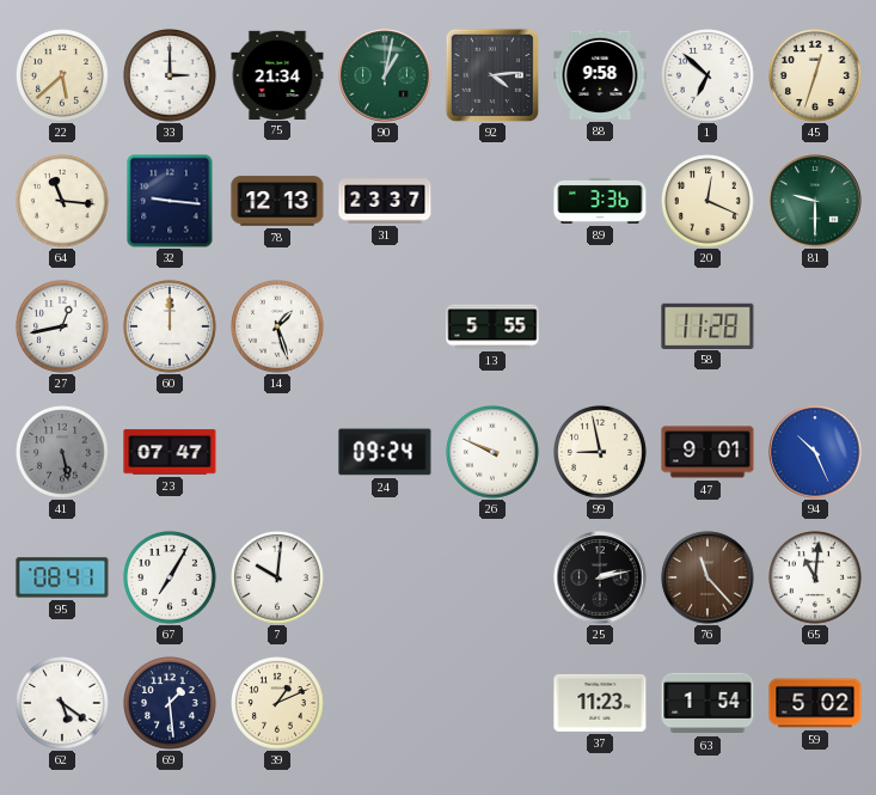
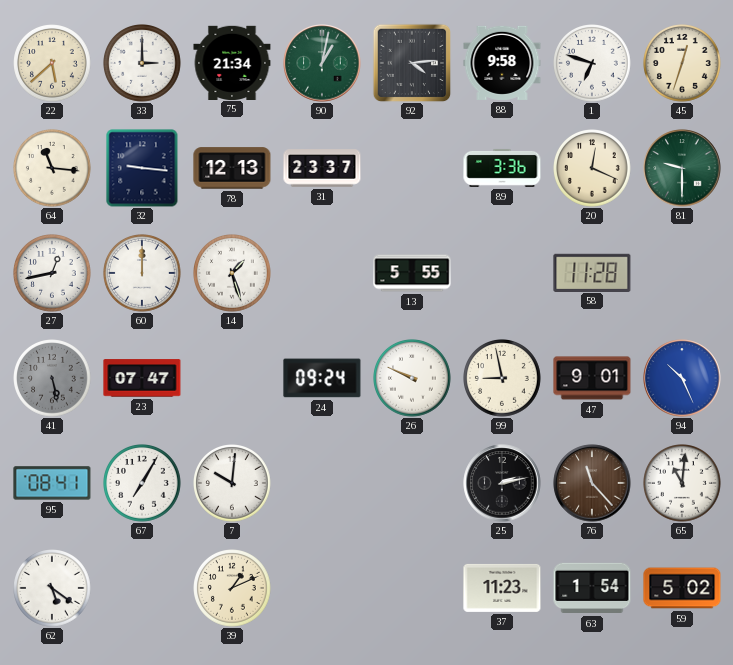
1: 6:52 -> 6:48
69: 1:29 -> none
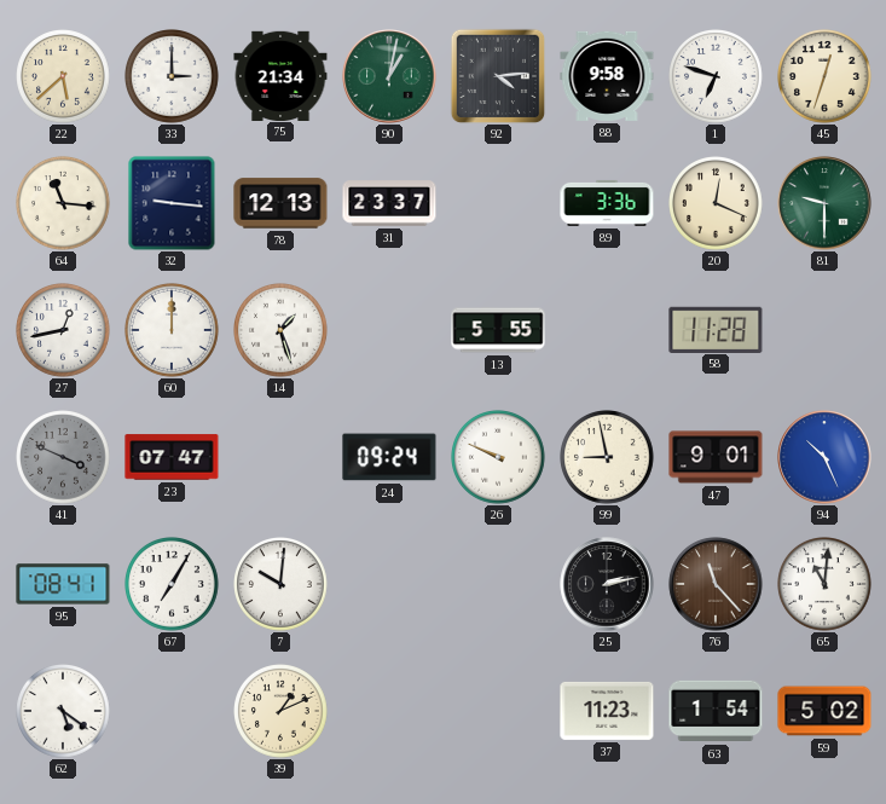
41: 5:28 -> 3:49
